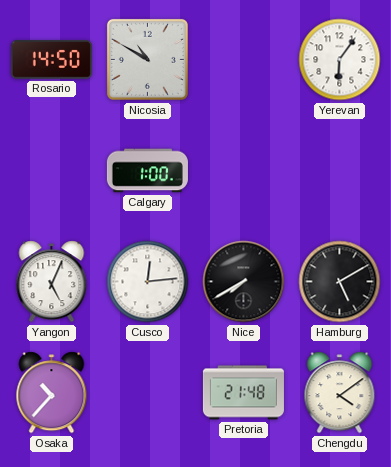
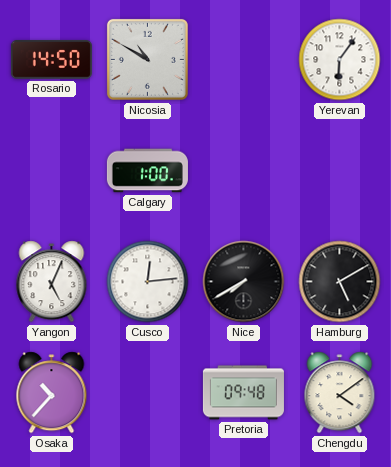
Pretoria: 21:48 -> 09:48
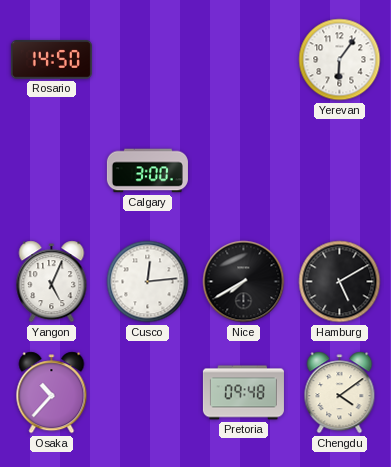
Nicosia: 10:50 -> none
Calgary: 1:00 -> 3:00
